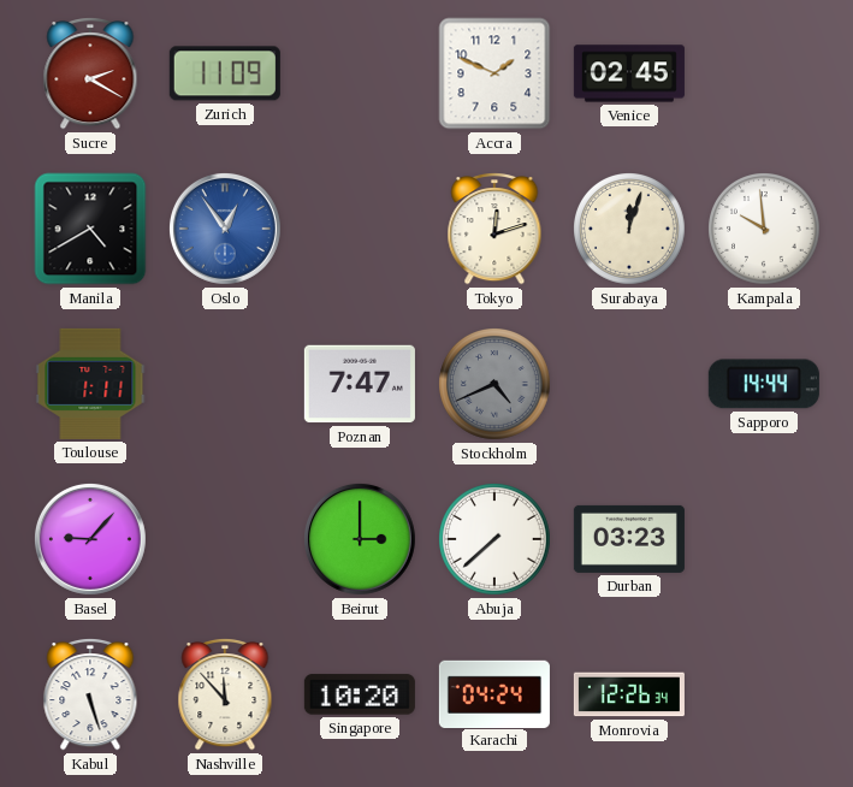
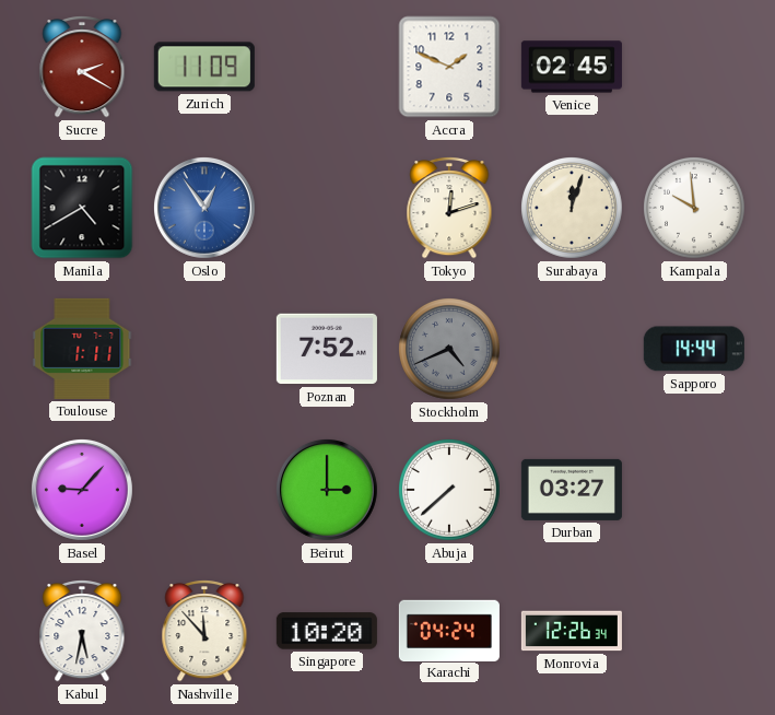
Poznan: 7:47 -> 7:52
Durban: 03:23 -> 03:27
Kabul: 5:27 -> 5:32
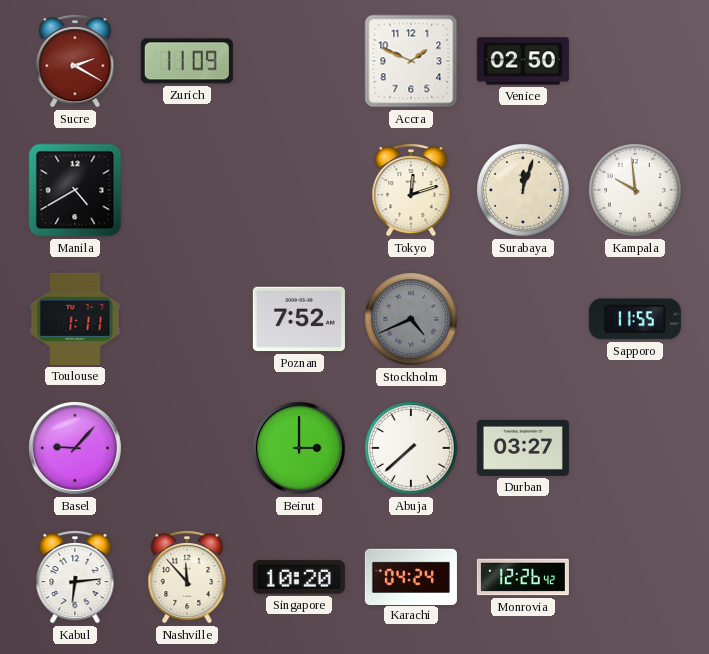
Venice: 02:45 -> 02:50
Oslo: 12:54 -> none
Sapporo: 14:44 -> 11:55
Kabul: 5:32 -> 6:14
Monrovia: 12:26:34 -> 12:26:42
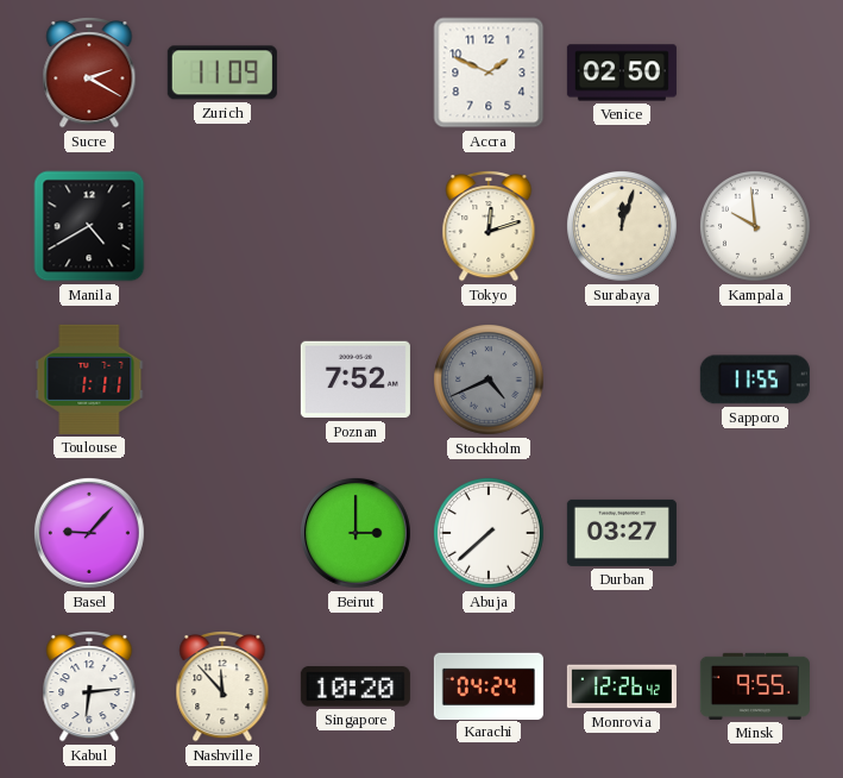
Minsk: none -> 9:55
